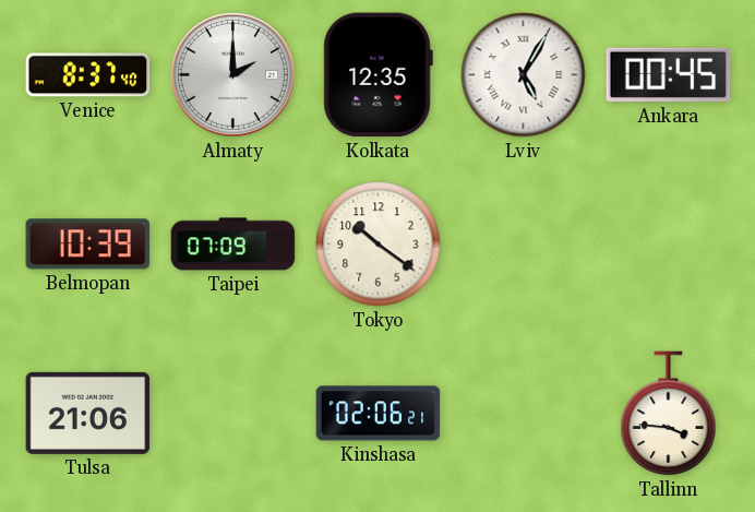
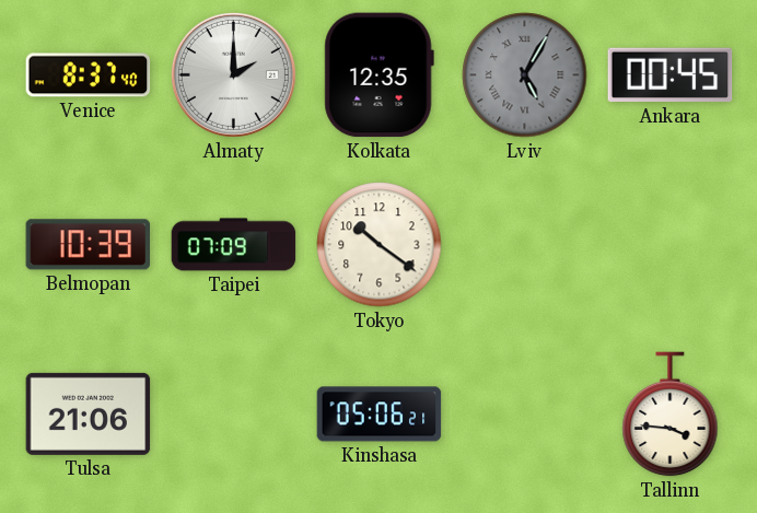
Lviv dial: white -> grey
Kinshasa: 02:06 -> 05:06
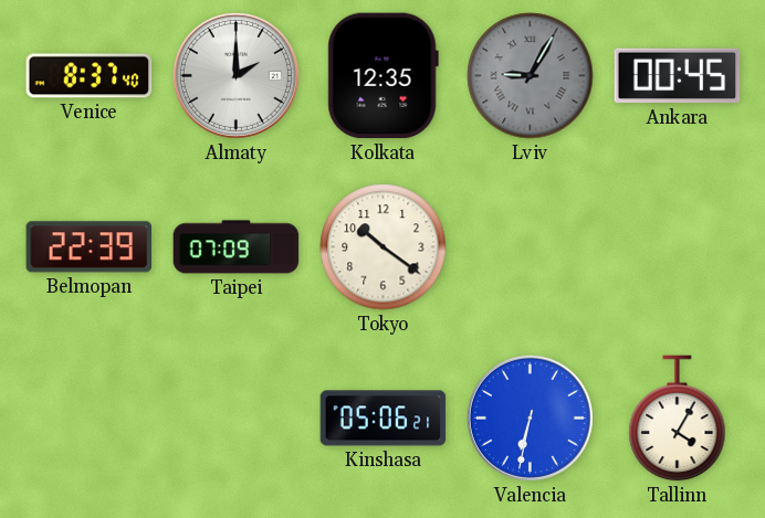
Lviv: 5:05 -> 9:05
Belmopan: 10:39 -> 22:39
Tulsa: 21:06 -> none
Valencia: none -> 6:32
Tallinn: 3:46 -> 4:05
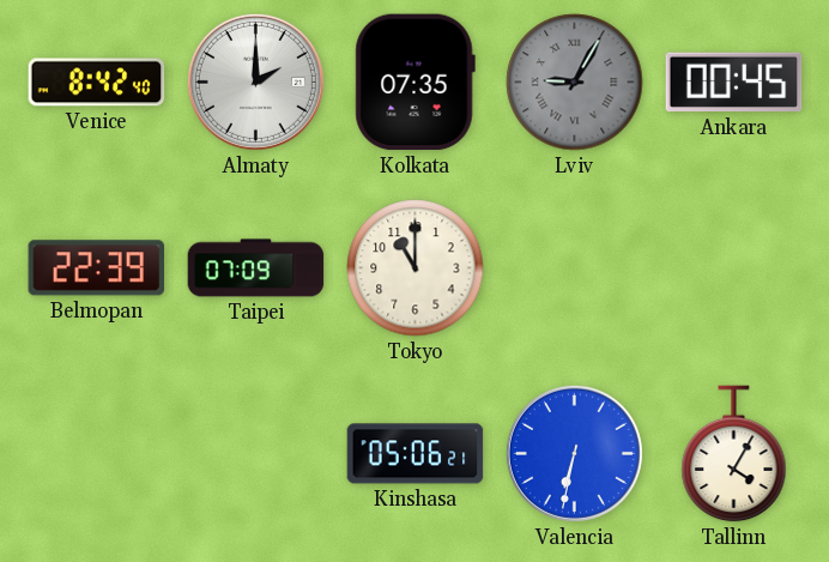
Venice: 8:37 -> 8:42
Kolkata: 12:35 -> 07:35
Tokyo: 10:21 -> 11:00
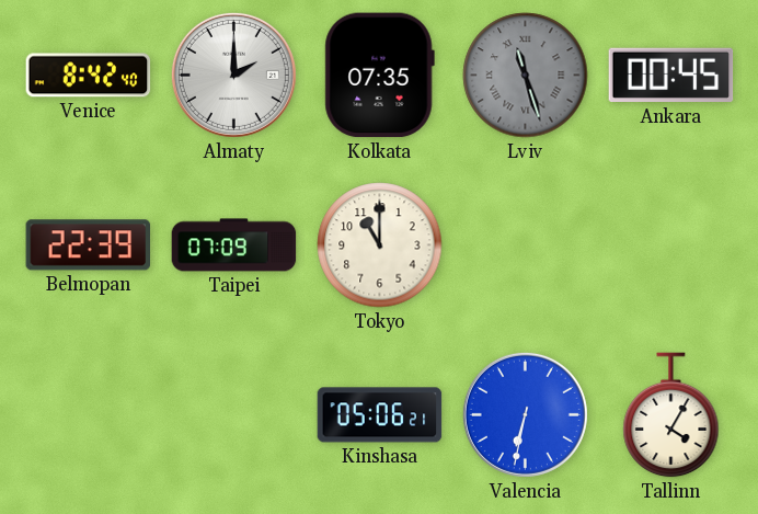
Lviv: 9:05 -> 11:27
